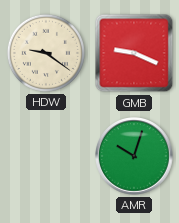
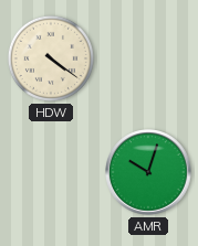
HDW: 9:21 -> 4:21
GMB: 9:19 -> none
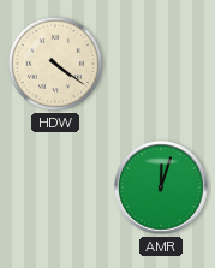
AMR: 10:03 -> 12:03
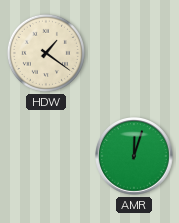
HDW: 4:21 -> 1:21
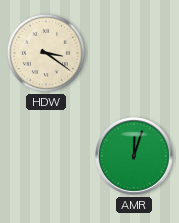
HDW: 1:21 -> 3:21
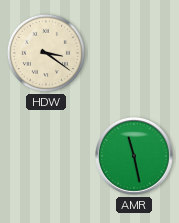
AMR: 12:03 -> 11:28
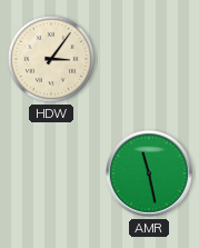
HDW: 3:21 -> 3:06
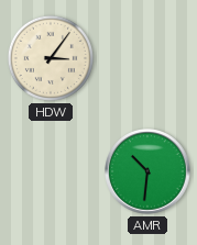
AMR: 11:28 -> 10:31
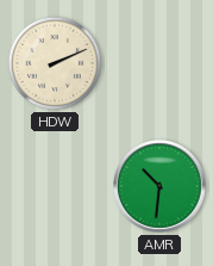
HDW: 3:06 -> 2:11
